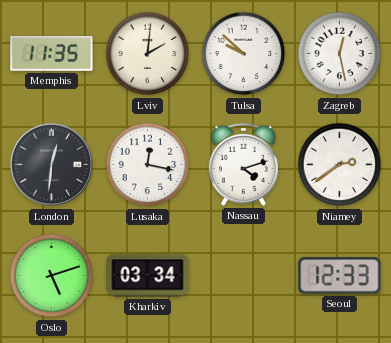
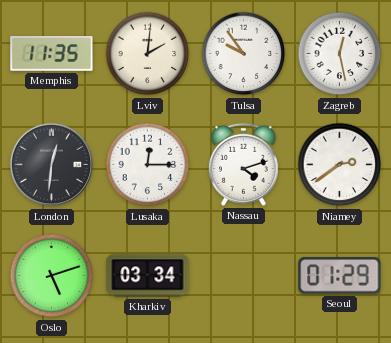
Tulsa: 9:52 -> 9:54
Lusaka: 12:17 -> 12:15
Seoul: 12:33 -> 01:29
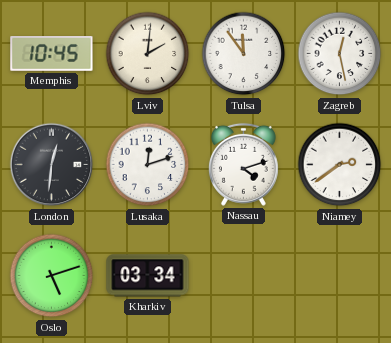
Memphis: 11:35 -> 10:45
Tulsa: 9:54 -> 11:54
Lusaka: 12:15 -> 12:12
Seoul: 01:29 -> none
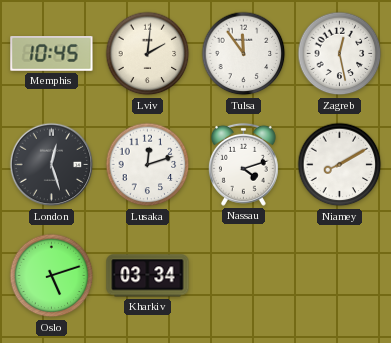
London: 12:31 -> 12:27
Niamey: 2:39 -> 8:10
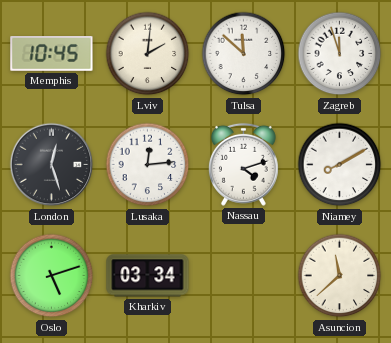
Tulsa: 11:54 -> 11:52
Zagreb: 12:28 -> 11:57
Lusaka: 12:12 -> 12:14
Asuncion: none -> 11:38
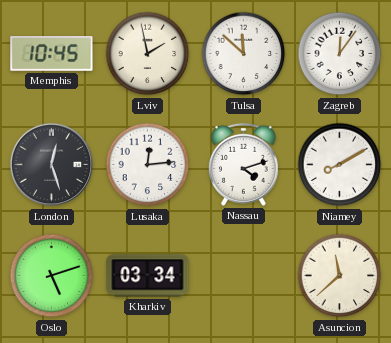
Lviv: 2:01 -> 1:58
Zagreb: 11:57 -> 12:06
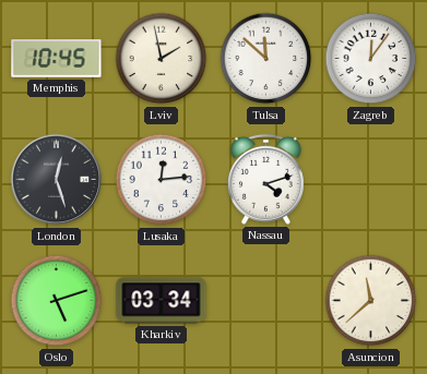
Niamey: 8:10 -> none
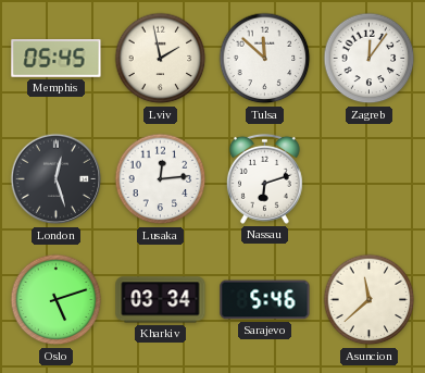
Memphis: 10:45 -> 05:45
Nassau: 4:12 -> 6:12
Sarajevo: none -> 5:46
